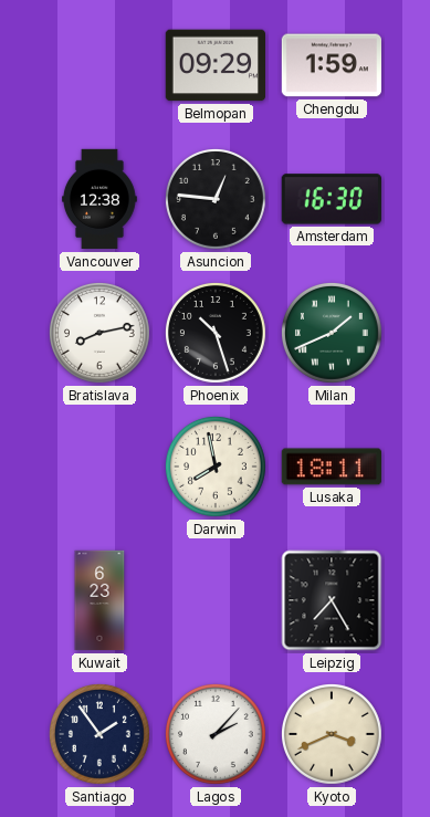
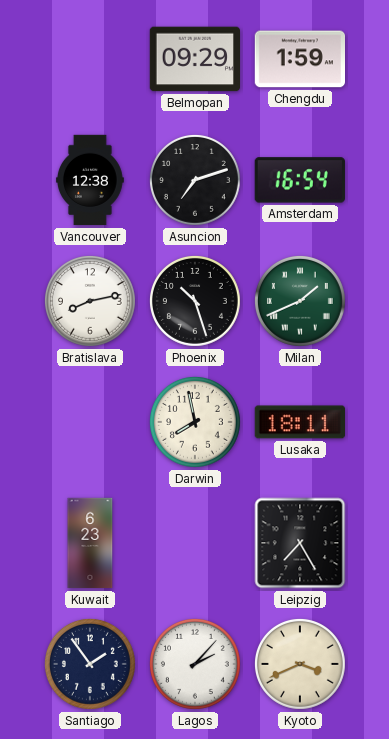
Asuncion: 12:46 -> 7:12
Amsterdam: 16:30 -> 16:54
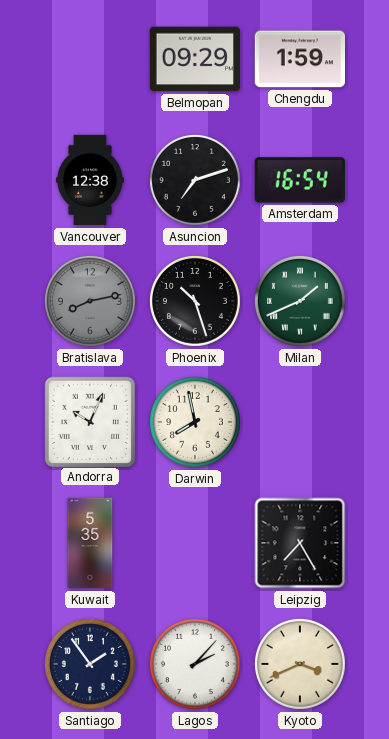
Bratislava dial: white -> grey
Andorra: none -> 10:04
Lusaka: 18:11 -> none
Kuwait: 6:23 -> 5:35
